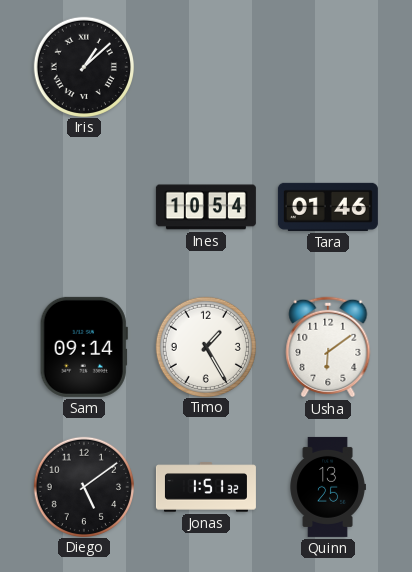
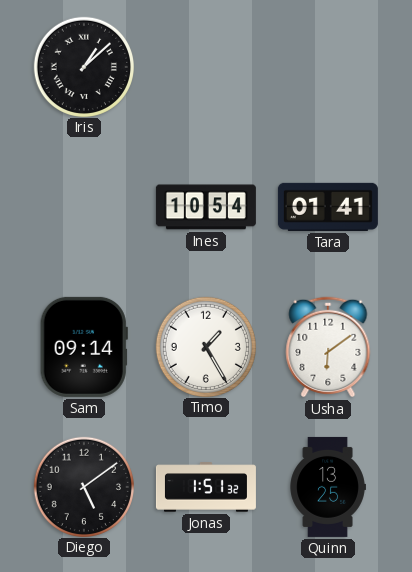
Tara: 01:46 -> 01:41
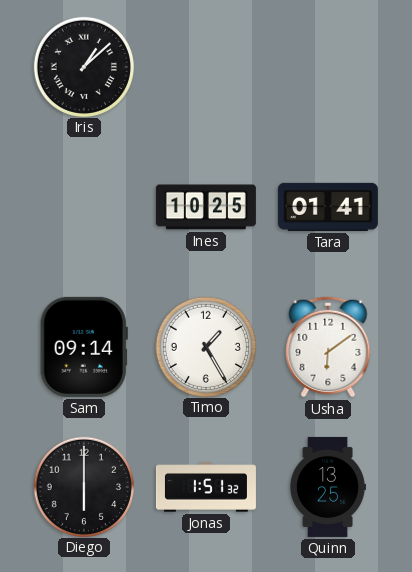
Ines: 10:54 -> 10:25
Diego: 5:09 -> 6:00
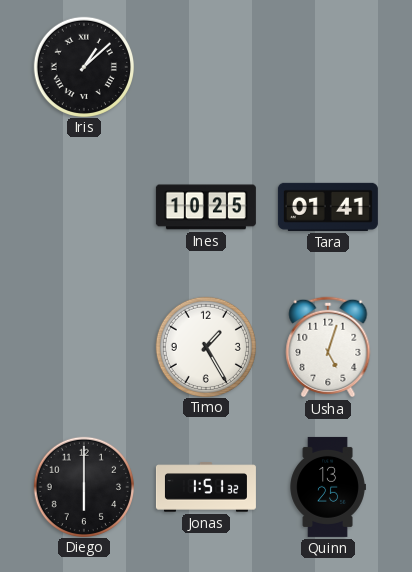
Sam: 09:14 -> none
Usha: 6:09 -> 5:03
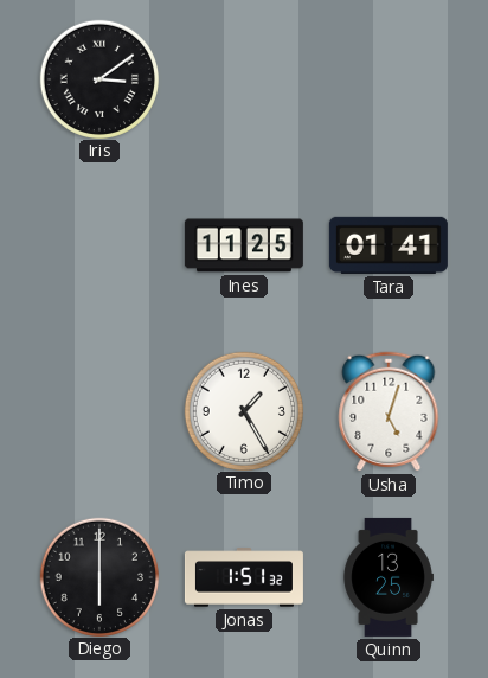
Iris: 1:08 -> 3:09
Ines: 10:25 -> 11:25
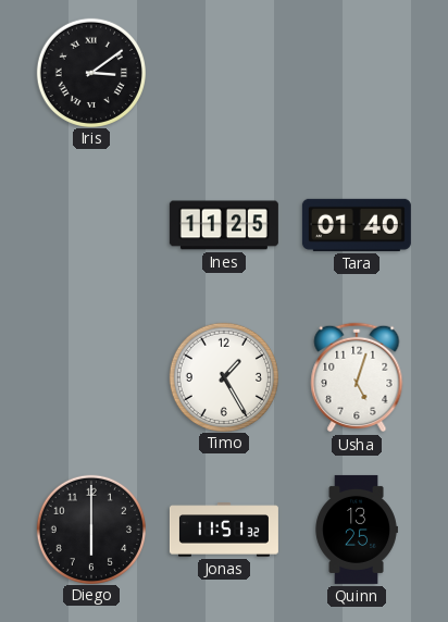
Tara: 01:41 -> 01:40
Jonas: 1:51 -> 11:51
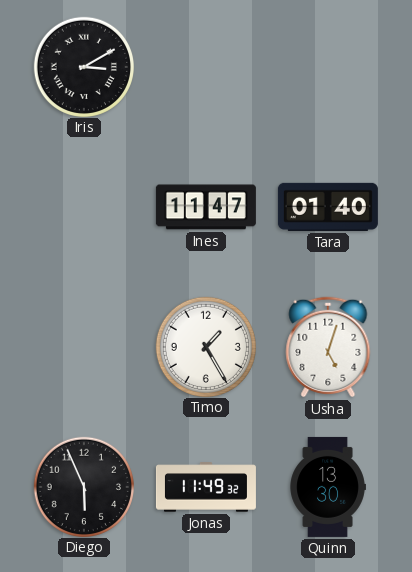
Iris: 3:09 -> 3:10
Ines: 11:25 -> 11:47
Diego: 6:00 -> 5:56
Jonas: 11:51 -> 11:49
Quinn: 13:25 -> 13:30
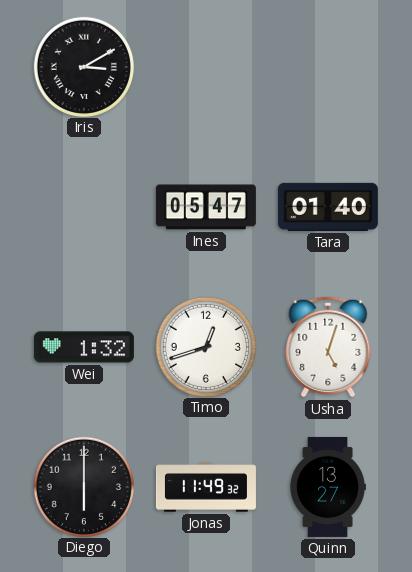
Ines: 11:47 -> 05:47
Wei: none -> 1:32
Timo: 1:25 -> 12:42
Diego: 5:56 -> 6:00
Quinn: 13:30 -> 13:27
